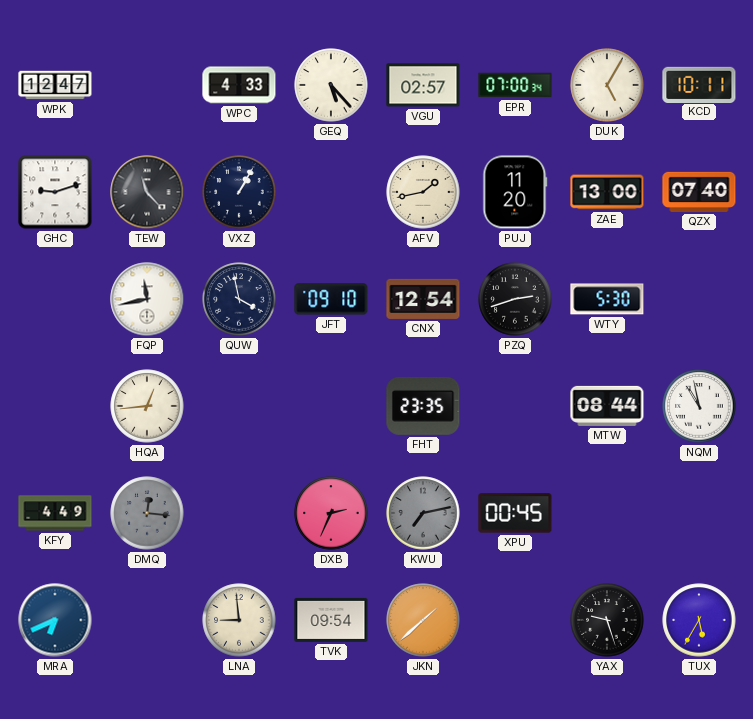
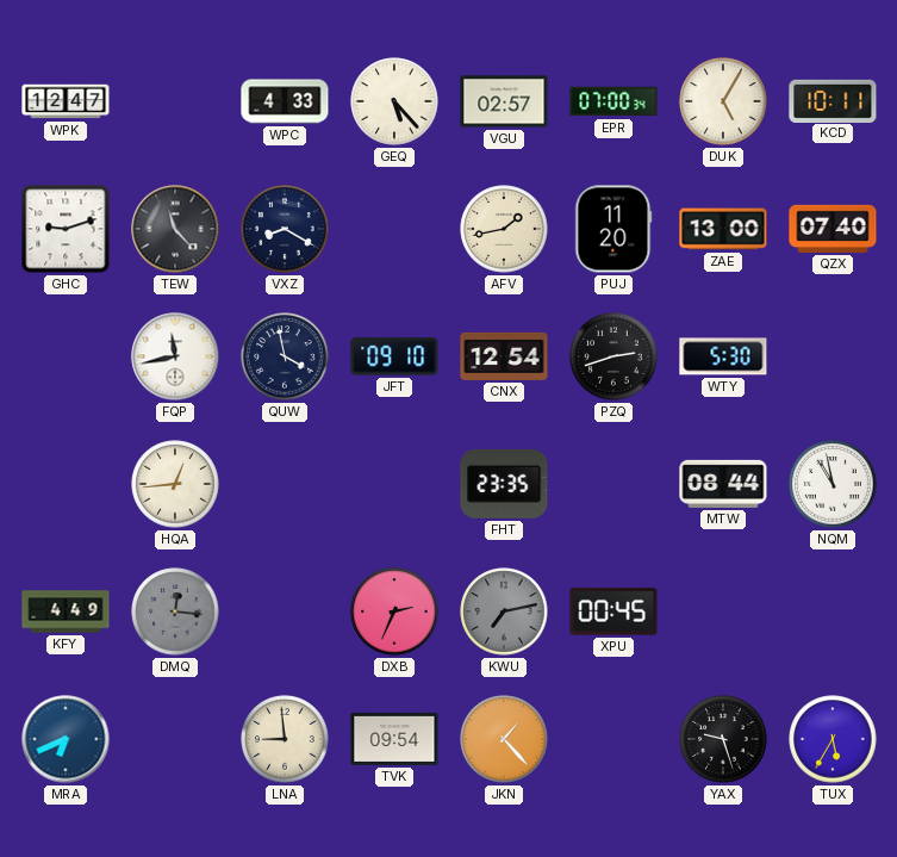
VXZ: 1:05 -> 8:20
JKN: 1:38 -> 1:23
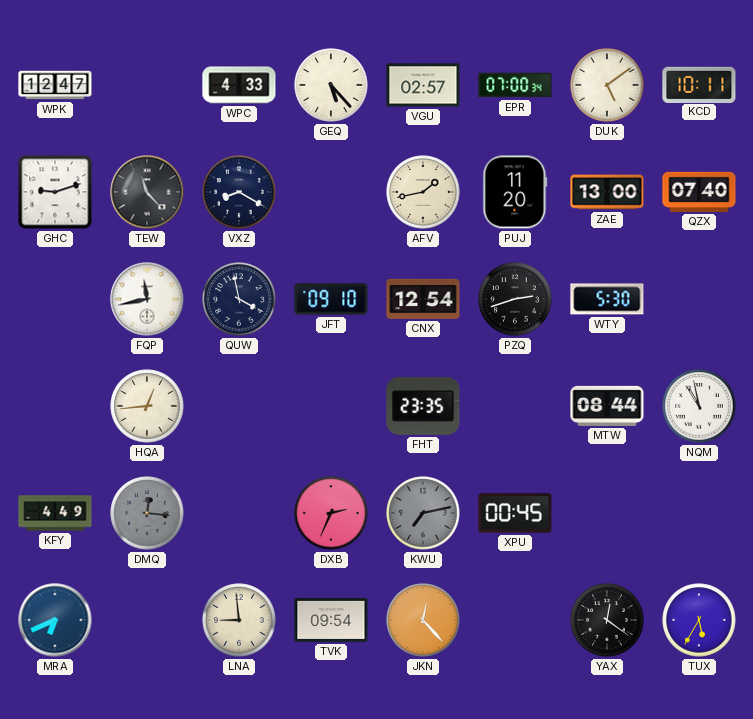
DUK: 5:05 -> 5:09
JKN: 1:23 -> 12:23
YAX: 9:27 -> 12:21
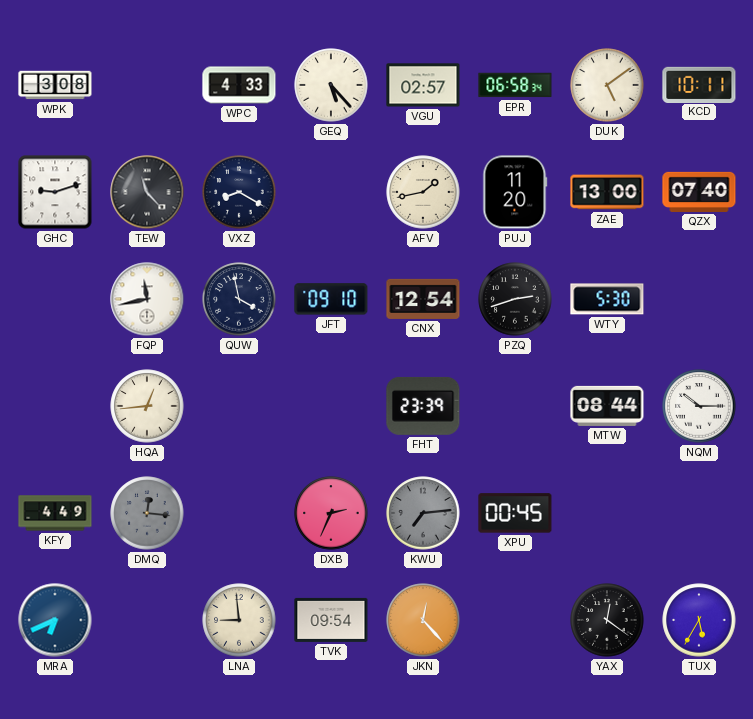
WPK: 12:47 -> 3:08
EPR: 07:00 -> 06:58
FHT: 23:35 -> 23:39
NQM: 10:58 -> 10:15
KWU: 7:13 -> 7:14
